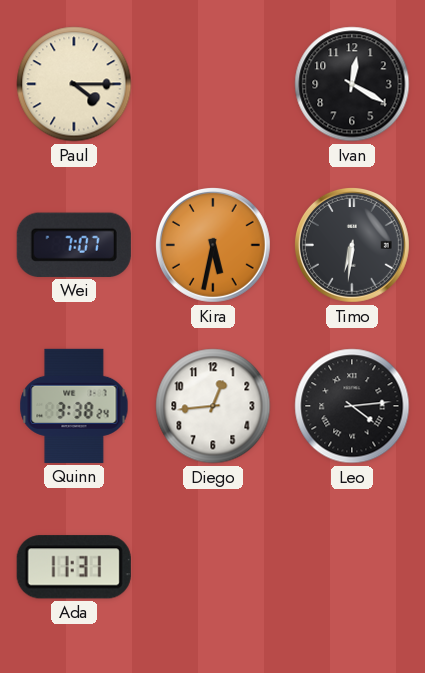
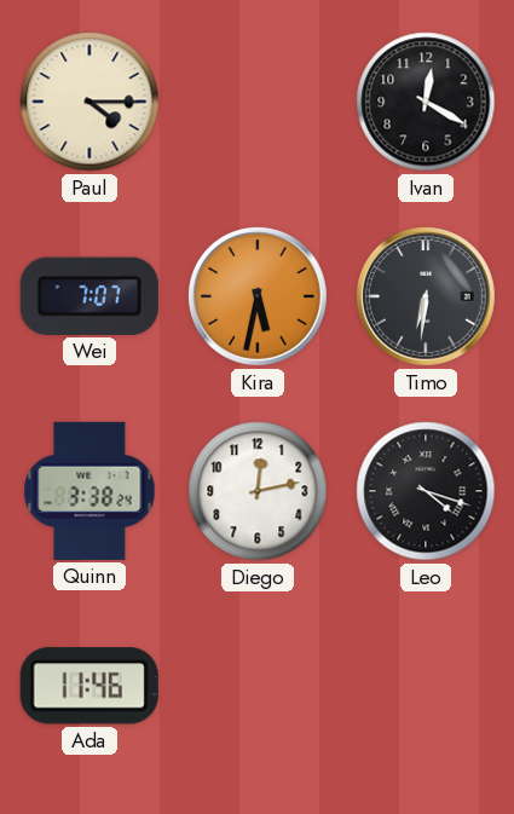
Diego: 12:44 -> 12:13
Leo: 4:14 -> 4:18
Ada: 11:31 -> 11:46
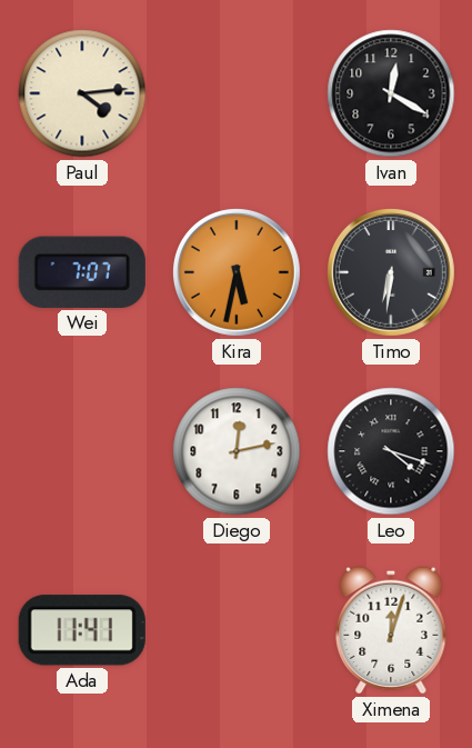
Paul: 4:15 -> 4:14
Quinn: 3:38 -> none
Ada: 11:46 -> 11:41
Ximena: none -> 12:03
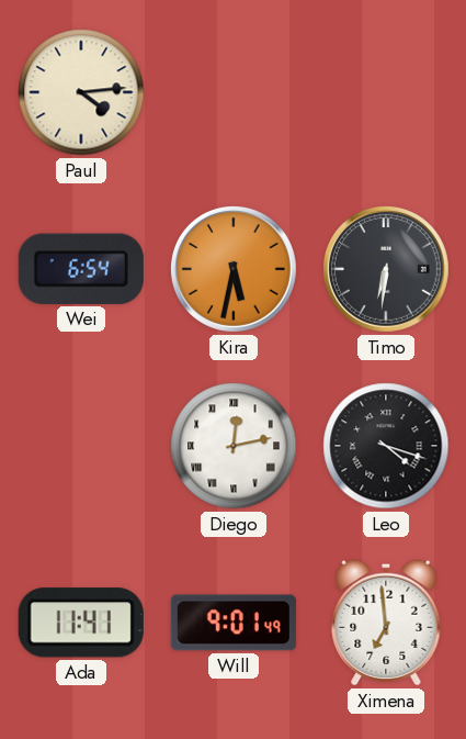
Ivan: 12:20 -> none
Wei: 7:07 -> 6:54
Diego numerals: Arabic -> Roman
Will: none -> 9:01
Ximena: 12:03 -> 6:59
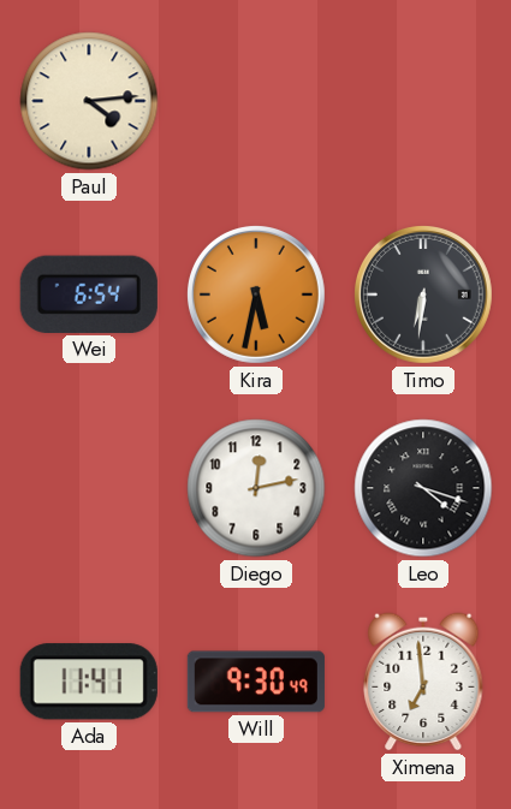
Diego numerals: Roman -> Arabic
Will: 9:01 -> 9:30
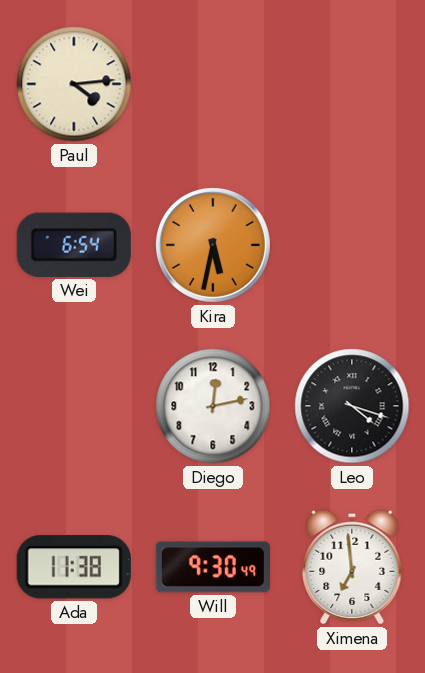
Timo: 6:31 -> none
Ada: 11:41 -> 11:38
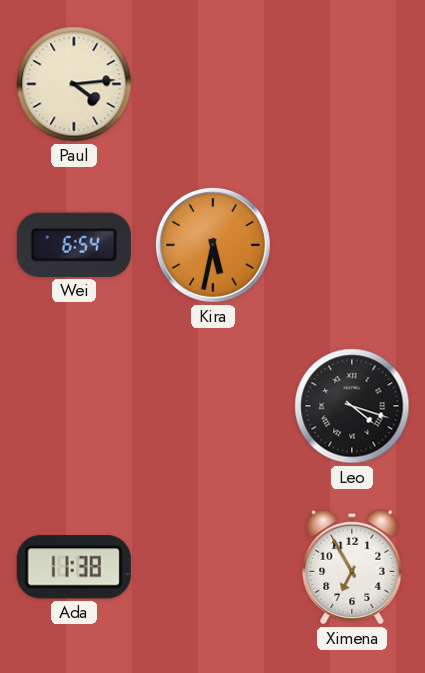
Diego: 12:13 -> none
Will: 9:30 -> none
Ximena: 6:59 -> 6:55
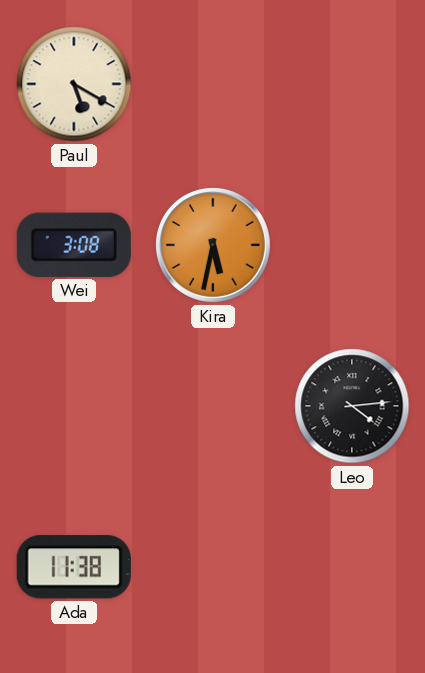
Paul: 4:14 -> 5:20
Wei: 6:54 -> 3:08
Leo: 4:18 -> 4:14
Ximena: 6:55 -> none
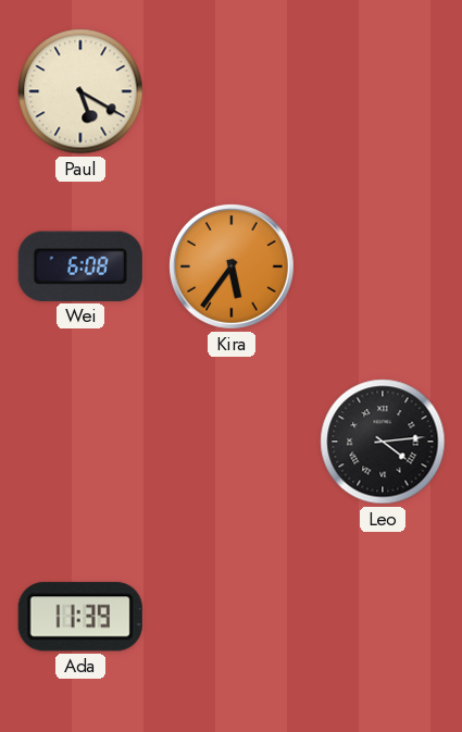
Wei: 3:08 -> 6:08
Kira: 5:32 -> 5:36
Ada: 11:38 -> 11:39
